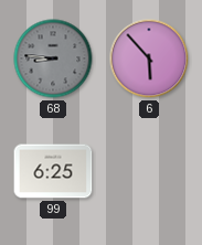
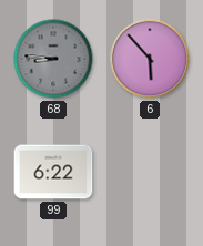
99: 6:25 -> 6:22
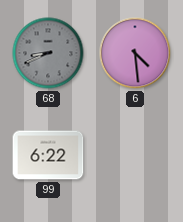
68: 8:46 -> 8:41
6: 5:53 -> 4:29
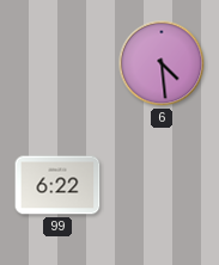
68: 8:41 -> none
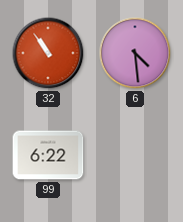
32: none -> 10:54
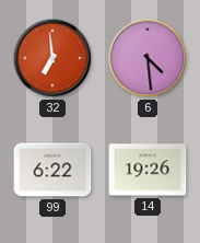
32: 10:54 -> 6:59
14: none -> 19:26
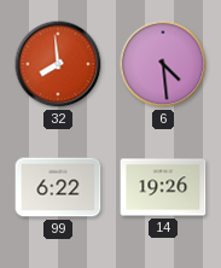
32: 6:59 -> 7:59
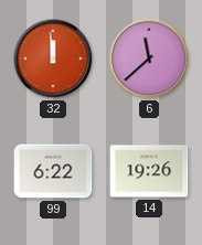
32: 7:59 -> 11:59
6: 4:29 -> 11:38
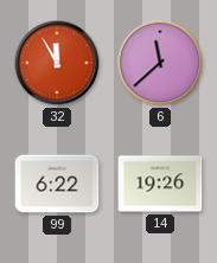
32: 11:59 -> 11:55
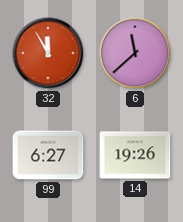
99: 6:22 -> 6:27
